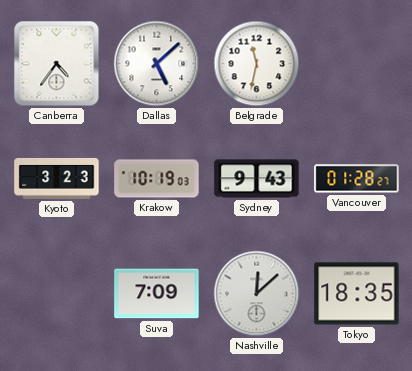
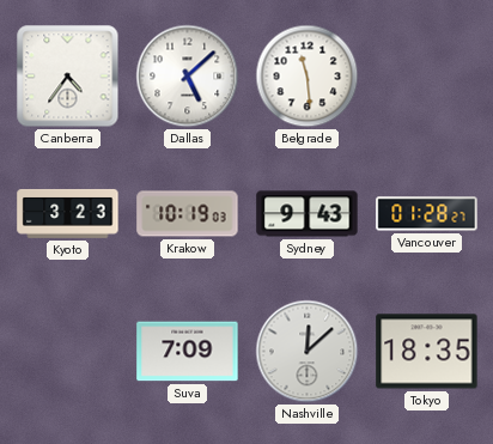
Belgrade: 11:32 -> 11:29
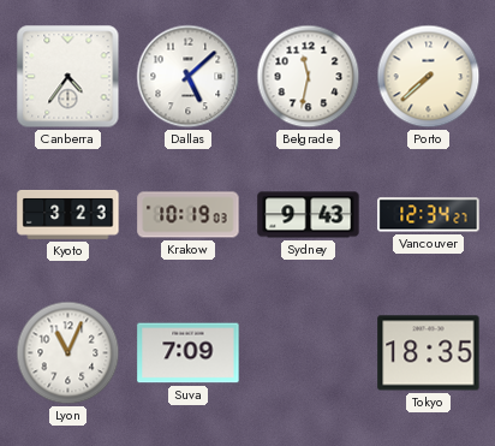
Belgrade: 11:29 -> 11:32
Porto: none -> 7:38
Vancouver: 01:28 -> 12:34
Lyon: none -> 11:04
Nashville: 12:08 -> none
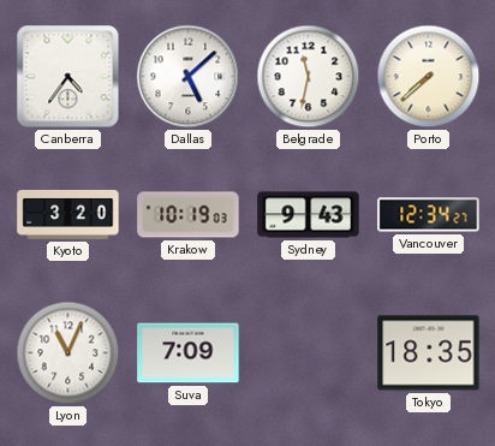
Kyoto: 3:23 -> 3:20
